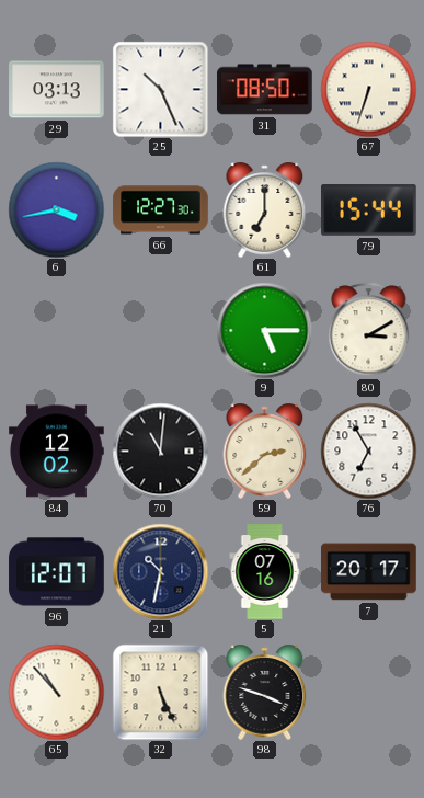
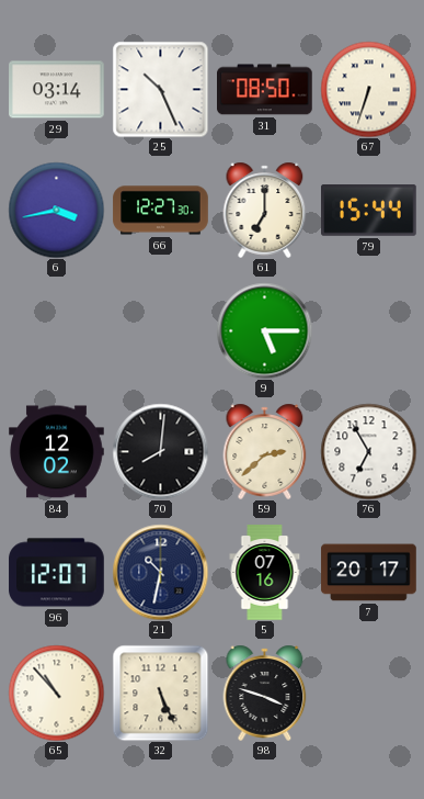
29: 03:13 -> 03:14
80: 3:10 -> none
70: 11:01 -> 8:01
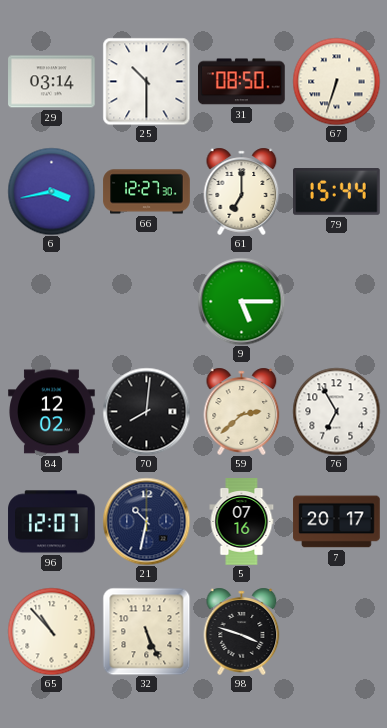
25: 10:26 -> 10:30
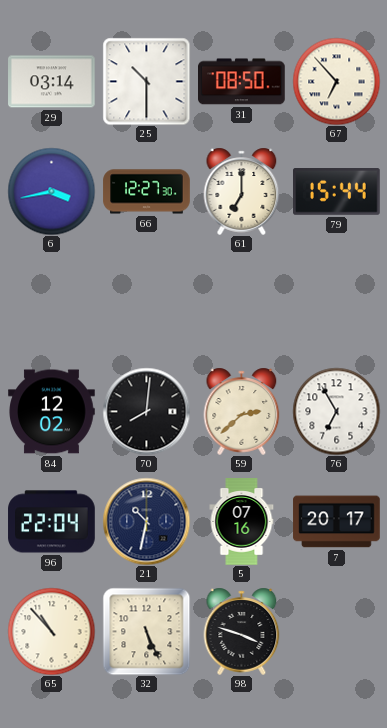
67: 6:33 -> 6:53
9: 5:15 -> none
96: 12:07 -> 22:04
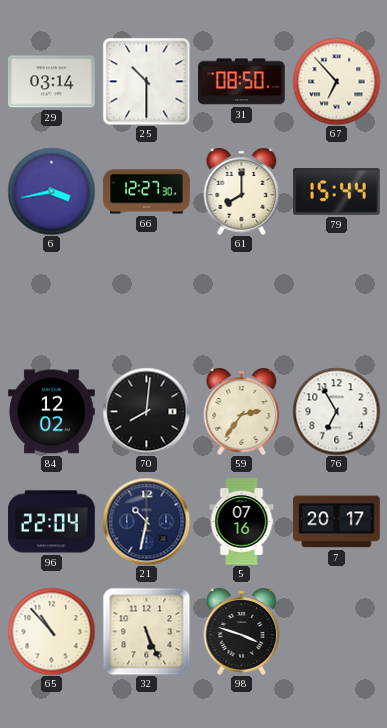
61: 7:00 -> 8:00
59: 2:38 -> 2:36
